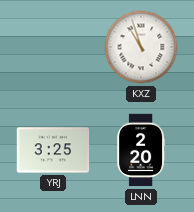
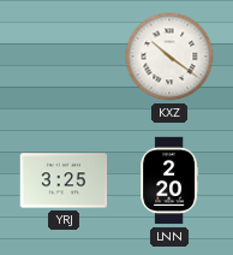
KXZ: 10:57 -> 10:21
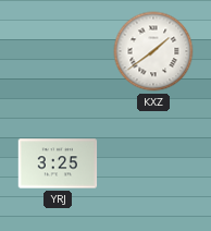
KXZ: 10:21 -> 1:39
LNN: 2:20 -> none
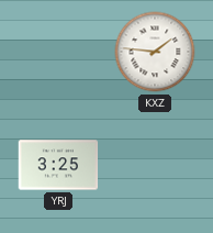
KXZ: 1:39 -> 1:46
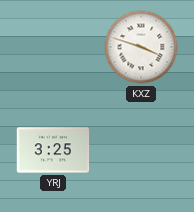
KXZ: 1:46 -> 3:48
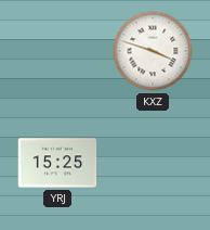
YRJ: 3:25 -> 15:25
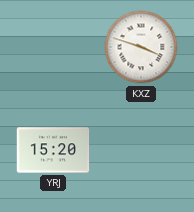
YRJ: 15:25 -> 15:20
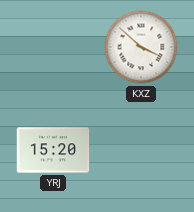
KXZ: 3:48 -> 3:52
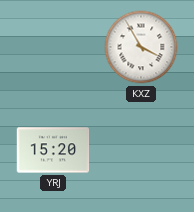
KXZ: 3:52 -> 3:55
